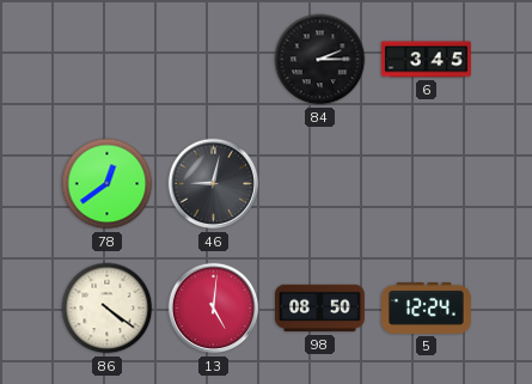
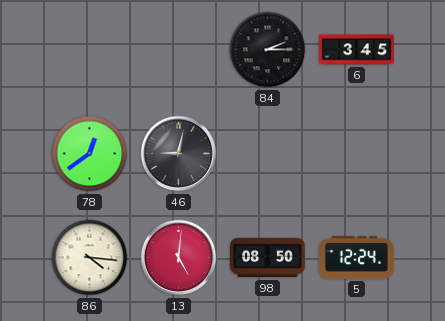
86: 4:21 -> 4:16
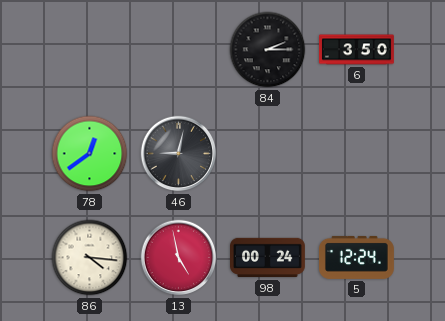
6: 3:45 -> 3:50
13: 5:01 -> 4:58
98: 08:50 -> 00:24
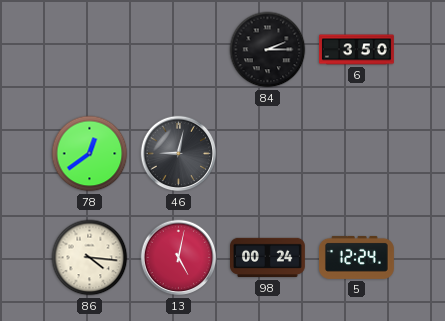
13: 4:58 -> 5:02
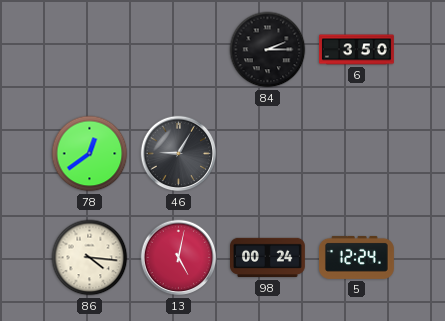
46: 9:02 -> 9:05
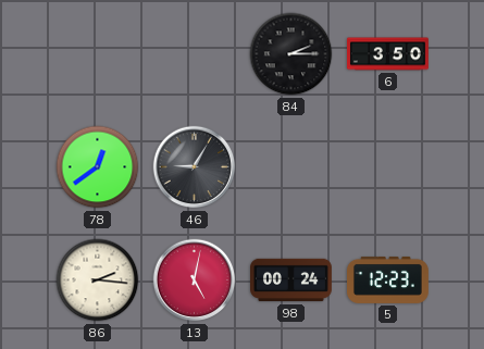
86: 4:16 -> 2:16
5: 12:24 -> 12:23
